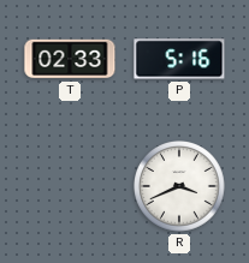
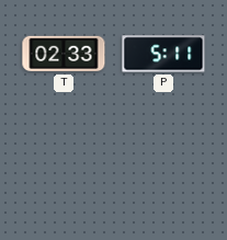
P: 5:16 -> 5:11
R: 3:41 -> none
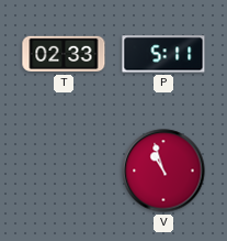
V: none -> 10:57
